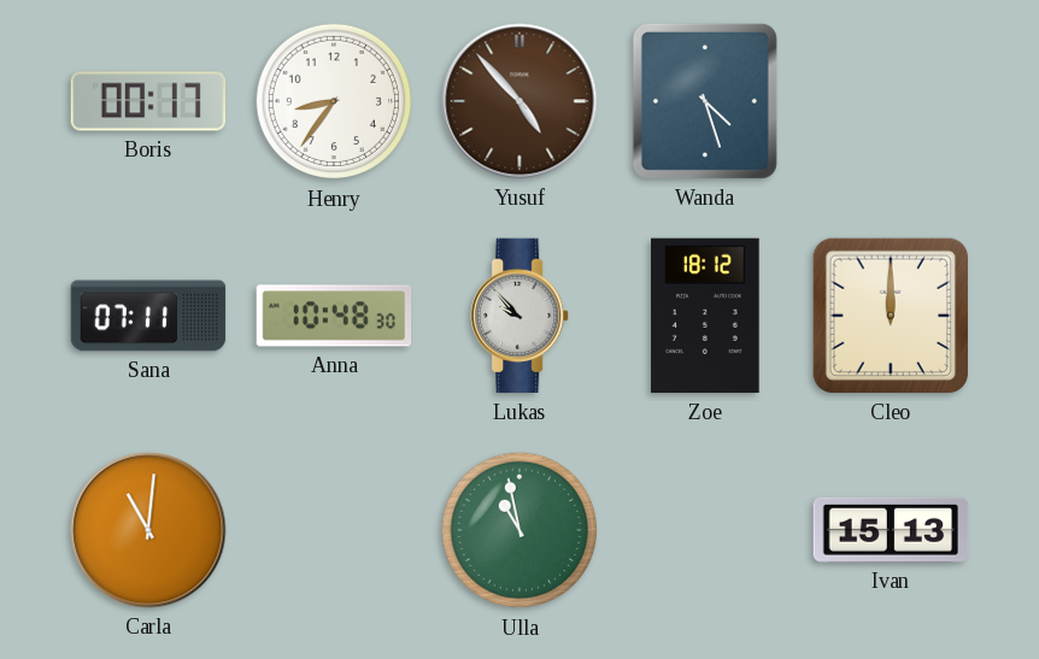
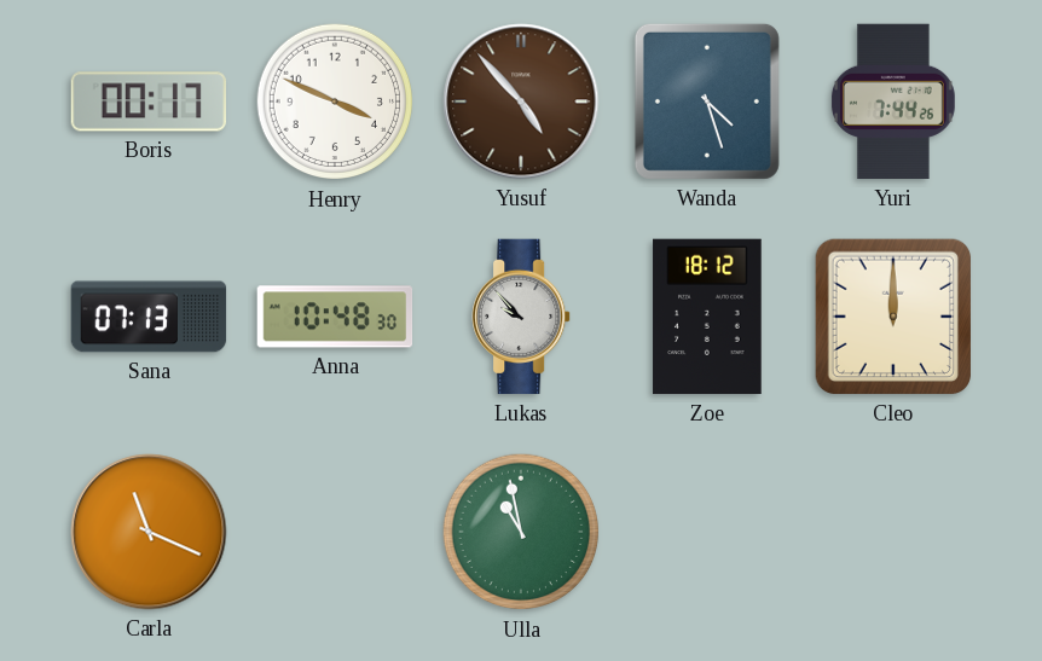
Henry: 8:36 -> 3:49
Yuri: none -> 7:44
Sana: 07:11 -> 07:13
Carla: 11:01 -> 11:19
Ivan: 15:13 -> none
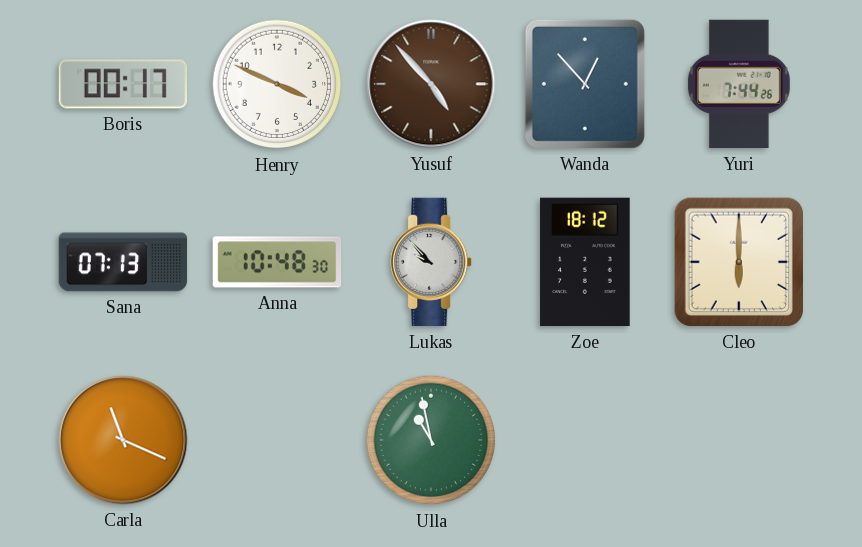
Wanda: 4:27 -> 12:53
Cleo: 12:00 -> 6:00
